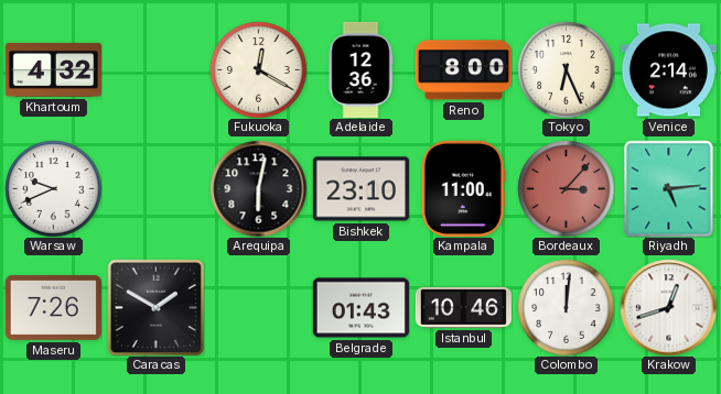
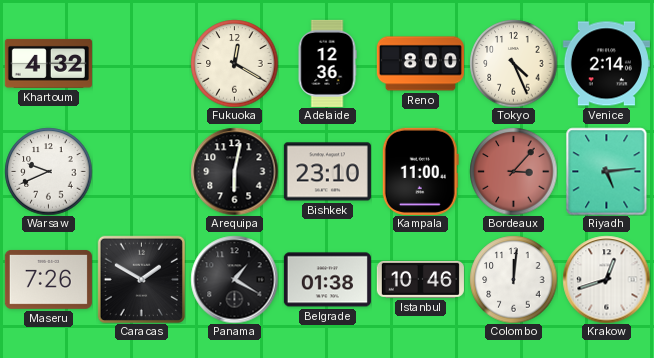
Tokyo: 6:26 -> 4:26
Panama: none -> 1:20
Belgrade: 01:43 -> 01:38
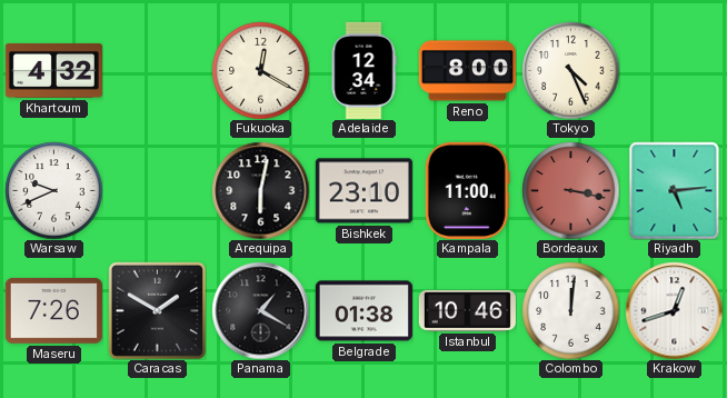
Adelaide: 12:36 -> 12:34
Venice: 2:14 -> none
Bordeaux: 3:07 -> 3:17
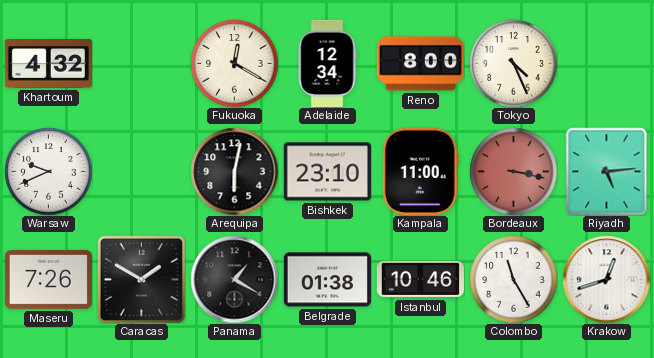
Colombo: 12:01 -> 11:25
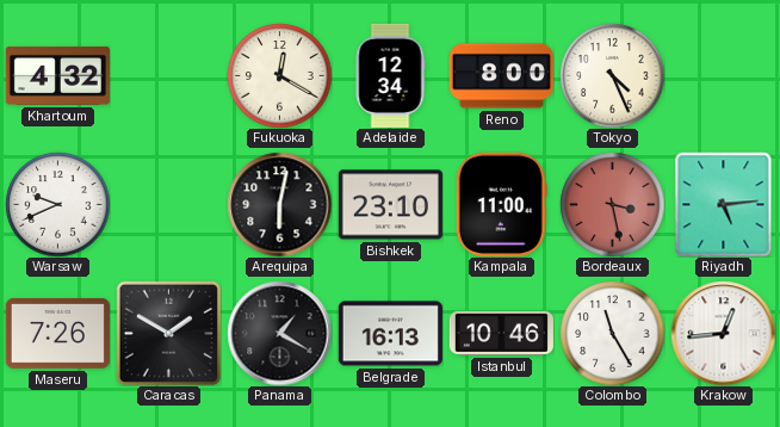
Bordeaux: 3:17 -> 3:28
Belgrade: 01:38 -> 16:13
Krakow: 12:42 -> 12:44
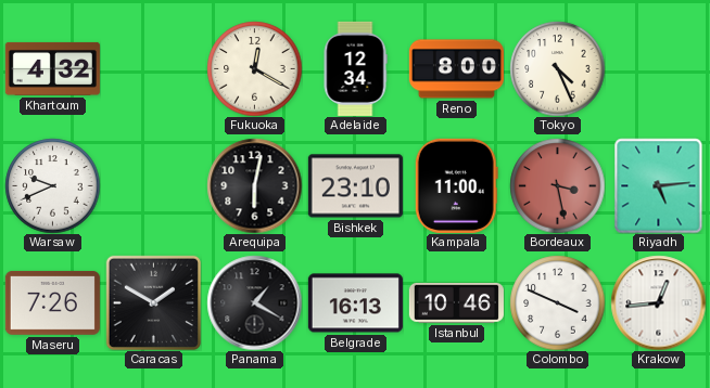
Colombo: 11:25 -> 3:49
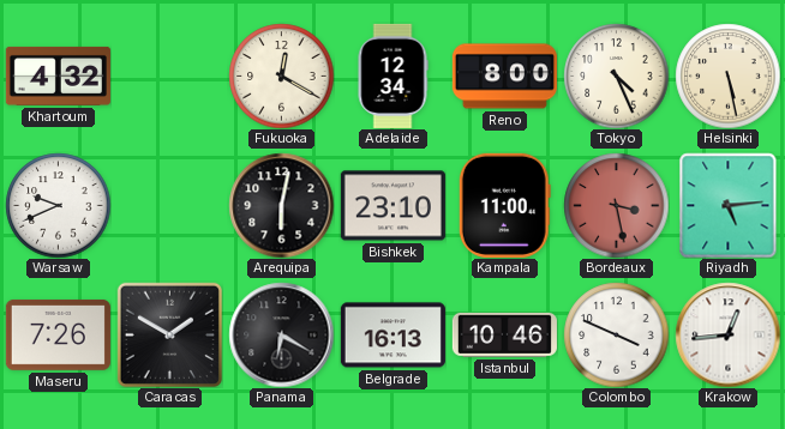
Helsinki: none -> 5:28
Panama: 1:20 -> 6:20
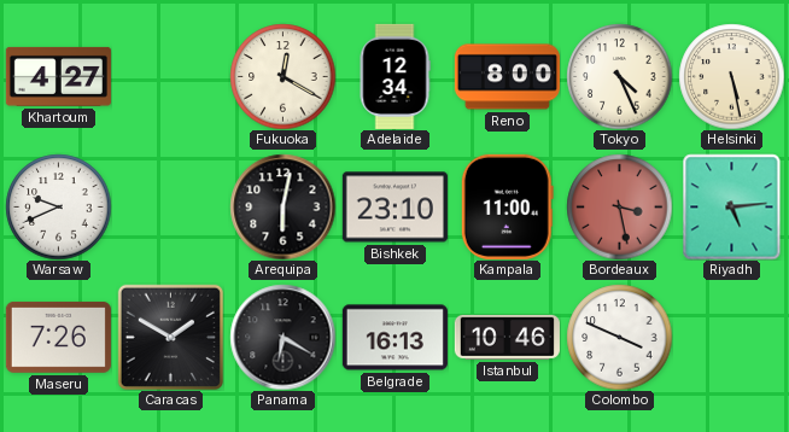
Khartoum: 4:32 -> 4:27
Krakow: 12:44 -> none
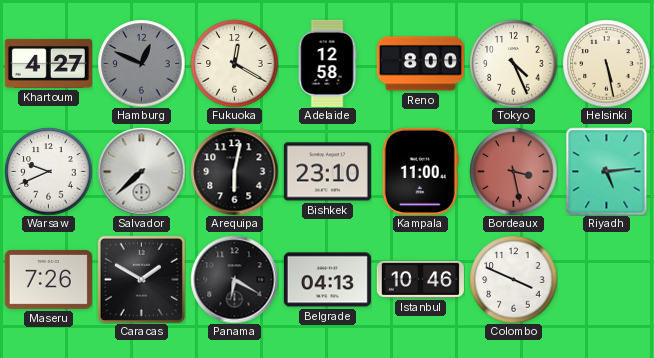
Hamburg: none -> 12:49
Adelaide: 12:34 -> 12:58
Salvador: none -> 7:38
Belgrade: 16:13 -> 04:13
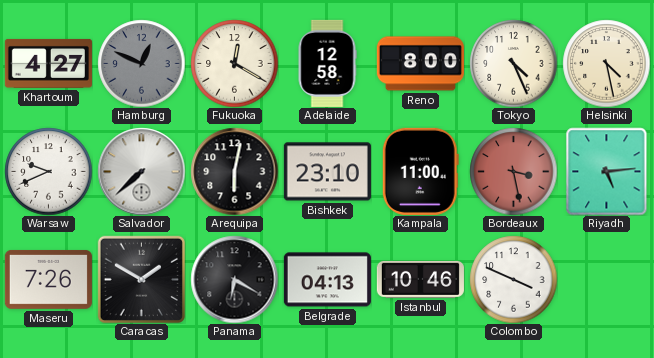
Helsinki: 5:28 -> 4:28
